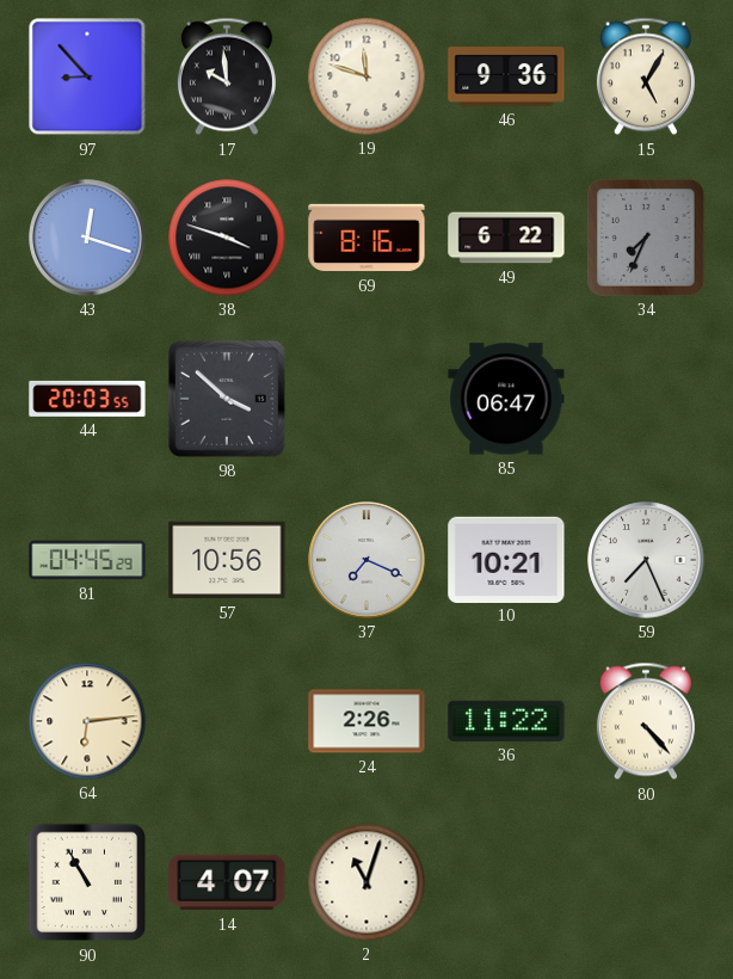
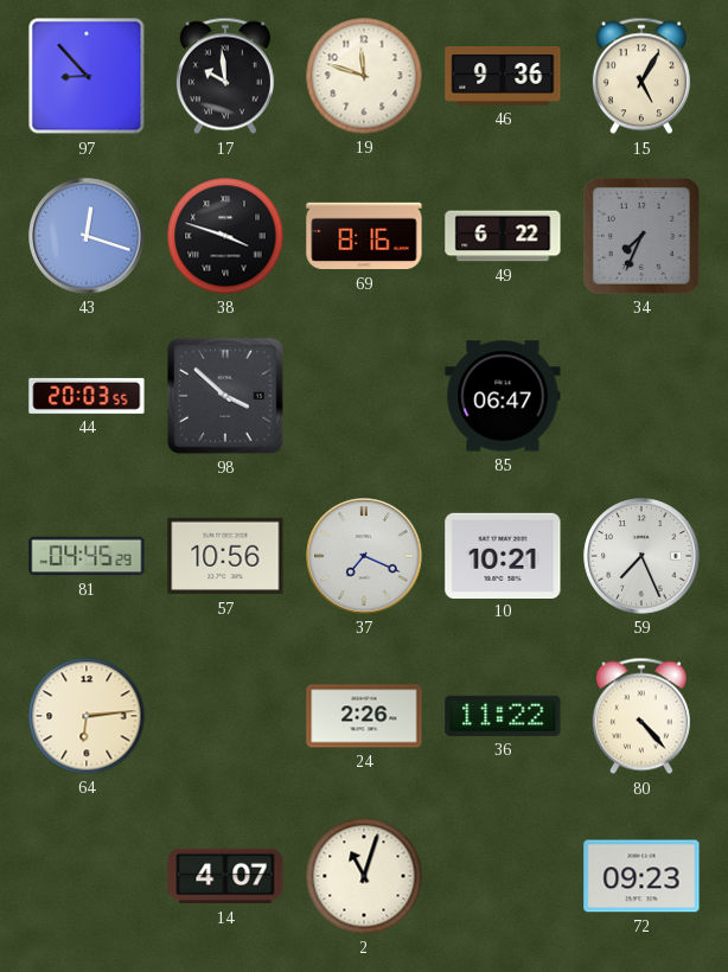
90: 10:55 -> none
72: none -> 09:23
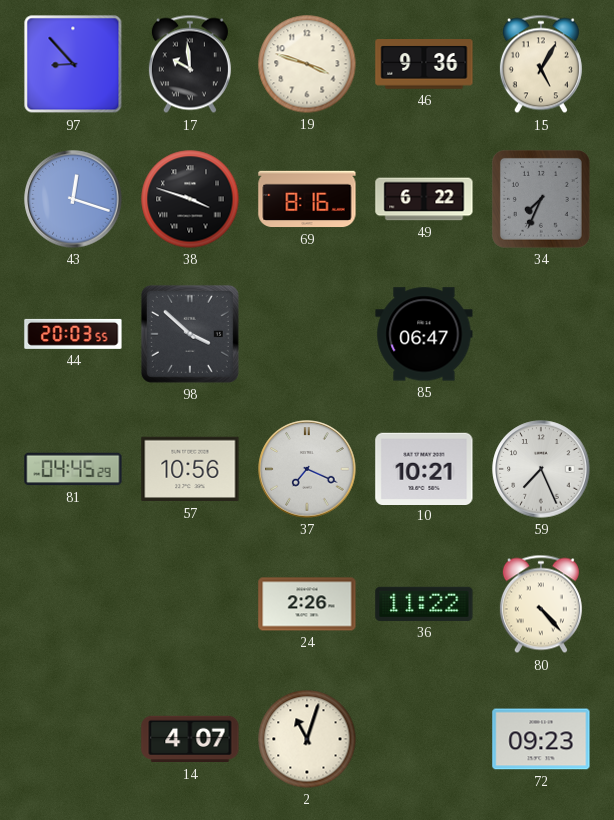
19: 11:48 -> 3:48
64: 6:14 -> none
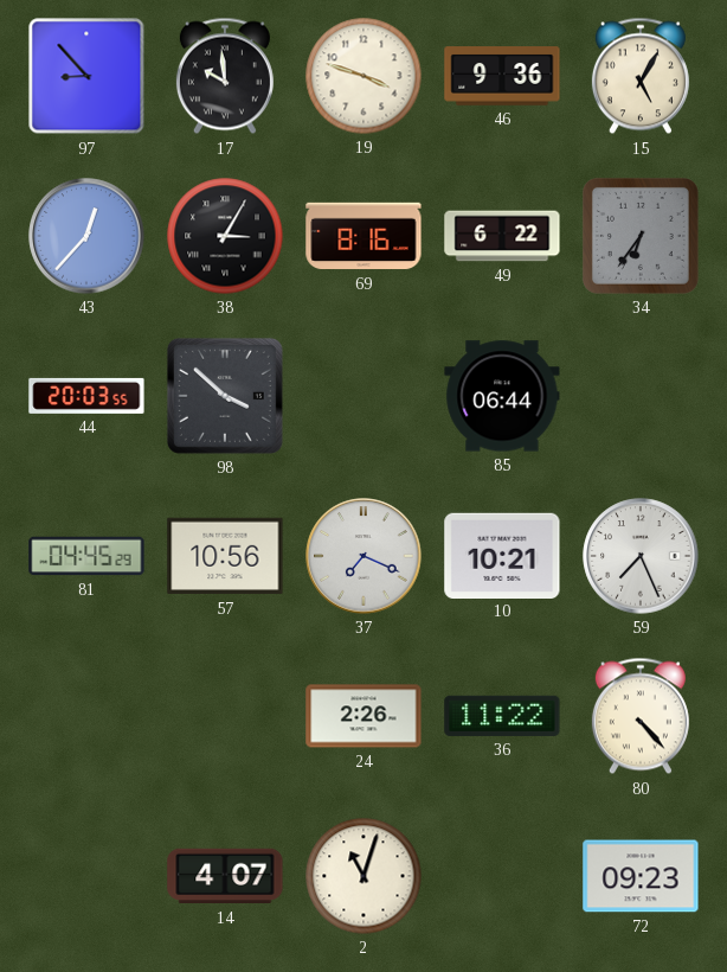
43: 12:18 -> 12:37
38: 3:48 -> 3:05
34: 7:34 -> 6:36
85: 06:47 -> 06:44
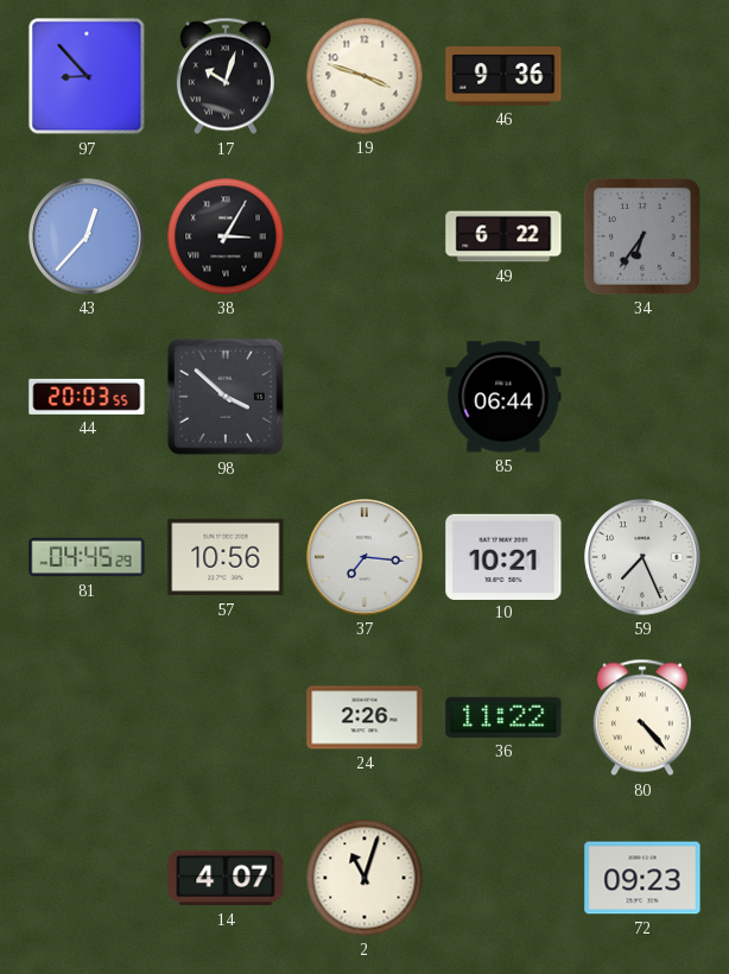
17: 9:59 -> 10:03
15: 5:05 -> none
69: 8:16 -> none
37: 7:19 -> 7:16
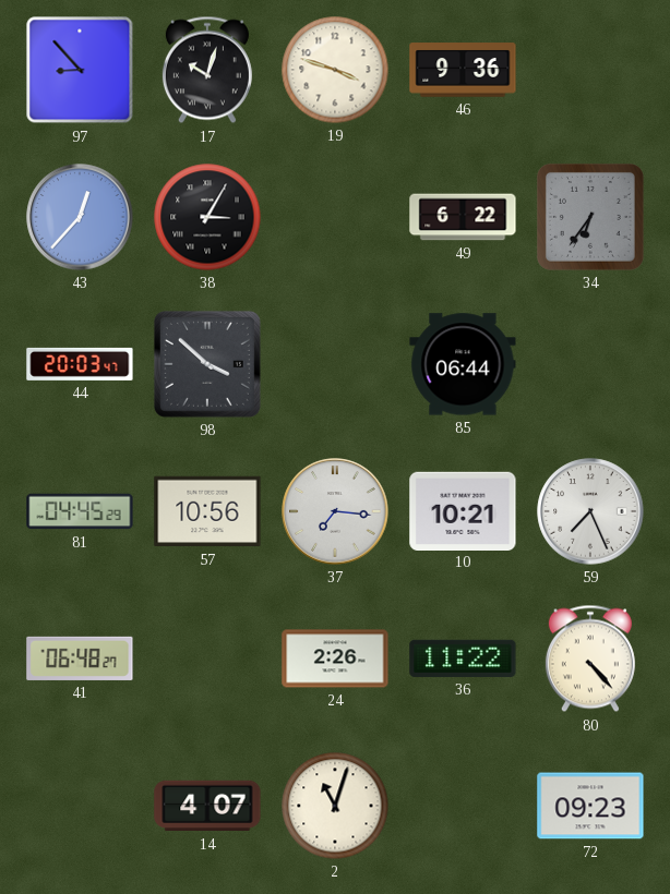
44: 20:03:55 -> 20:03:47
41: none -> 06:48
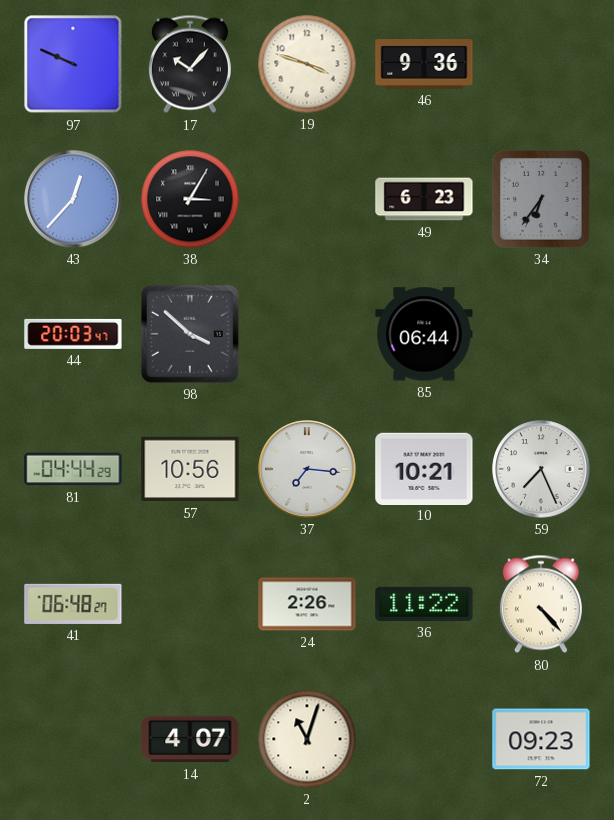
97: 8:53 -> 9:49
17: 10:03 -> 10:07
49: 6:22 -> 6:23
81: 04:45 -> 04:44
